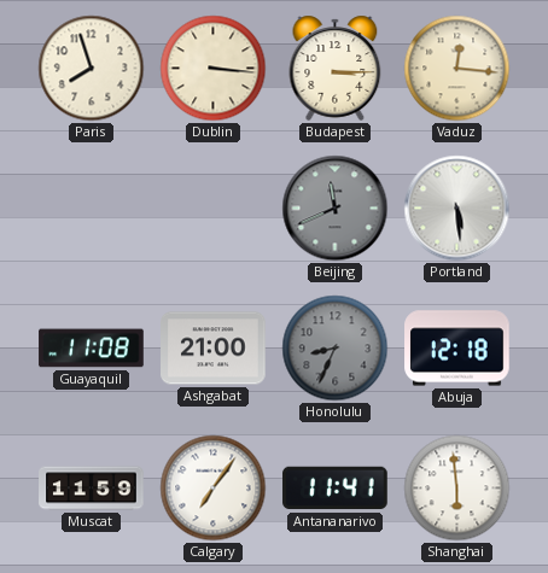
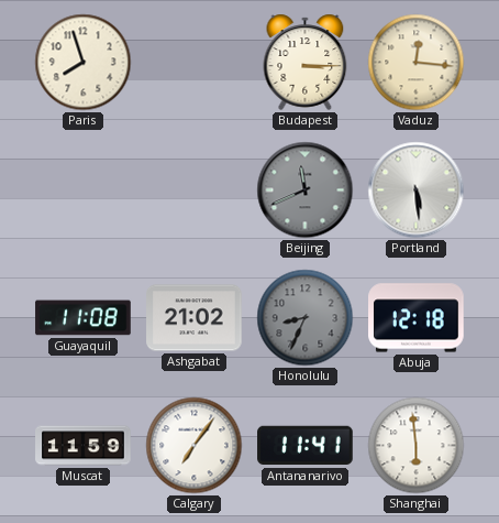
Dublin: 3:16 -> none
Ashgabat: 21:00 -> 21:02
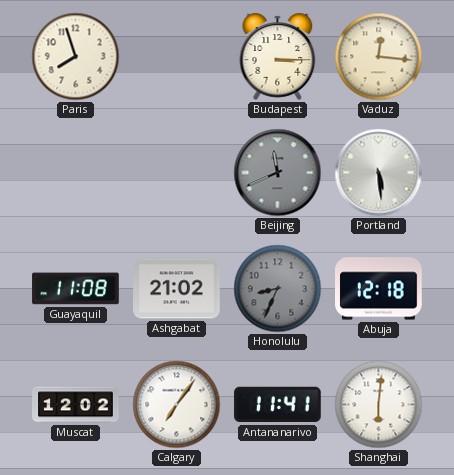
Muscat: 11:59 -> 12:02
Shanghai: 5:59 -> 6:01
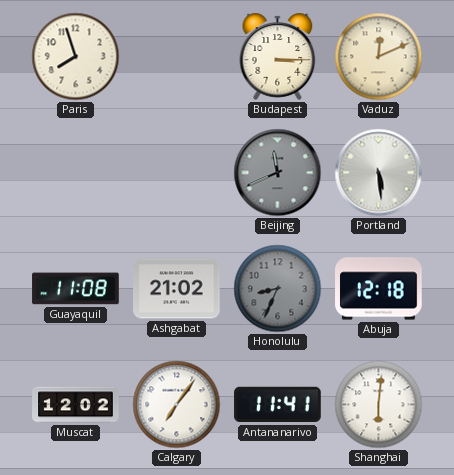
Vaduz: 12:16 -> 12:11
